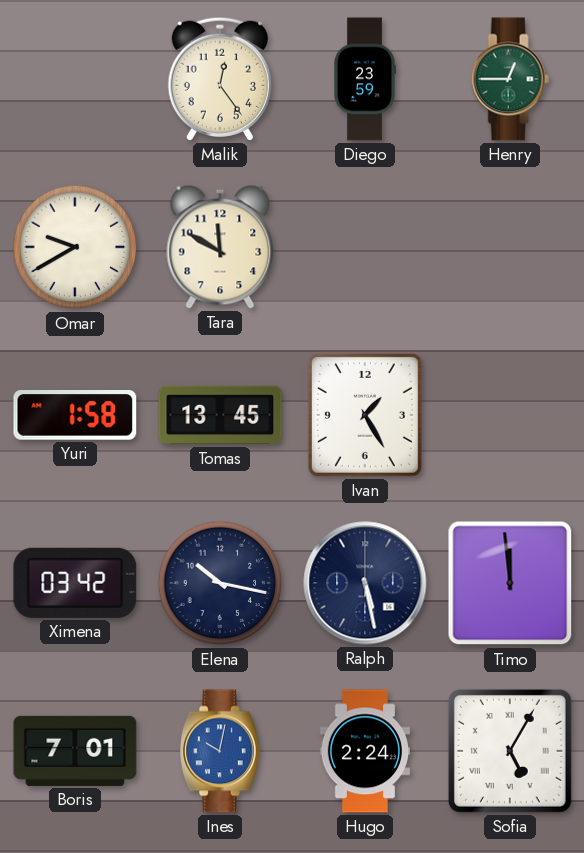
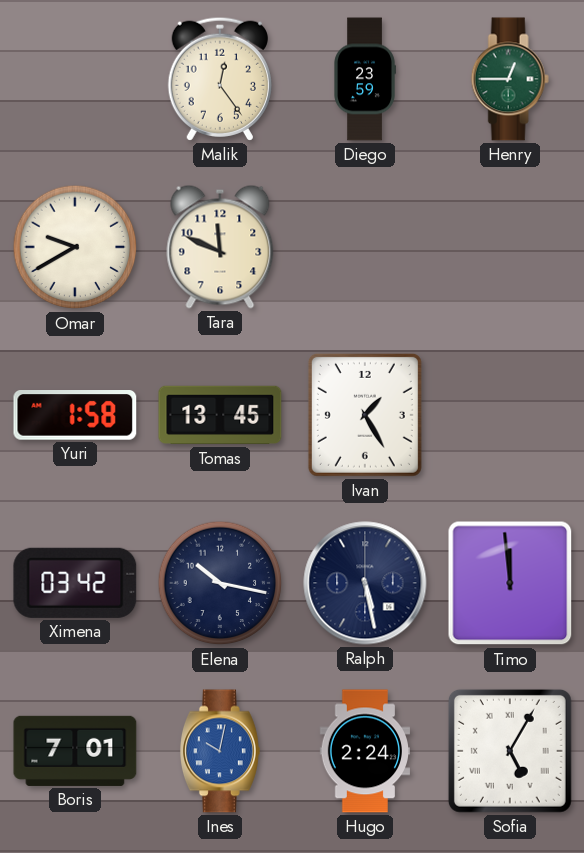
Tara: 11:50 -> 11:49
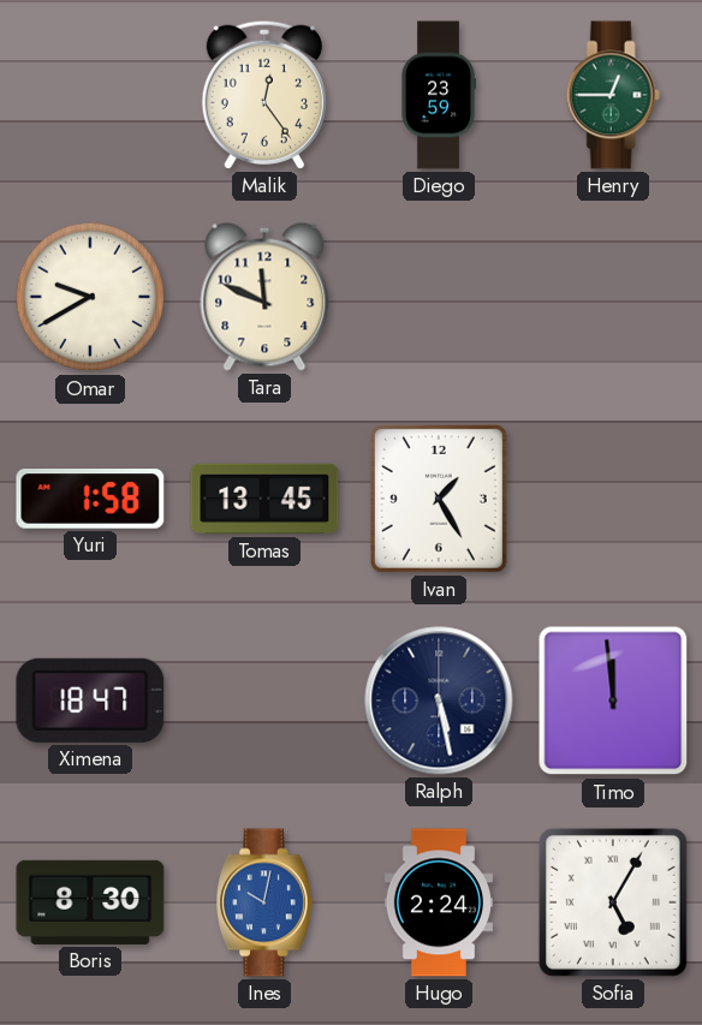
Ximena: 03:42 -> 18:47
Elena: 10:17 -> none
Boris: 7:01 -> 8:30
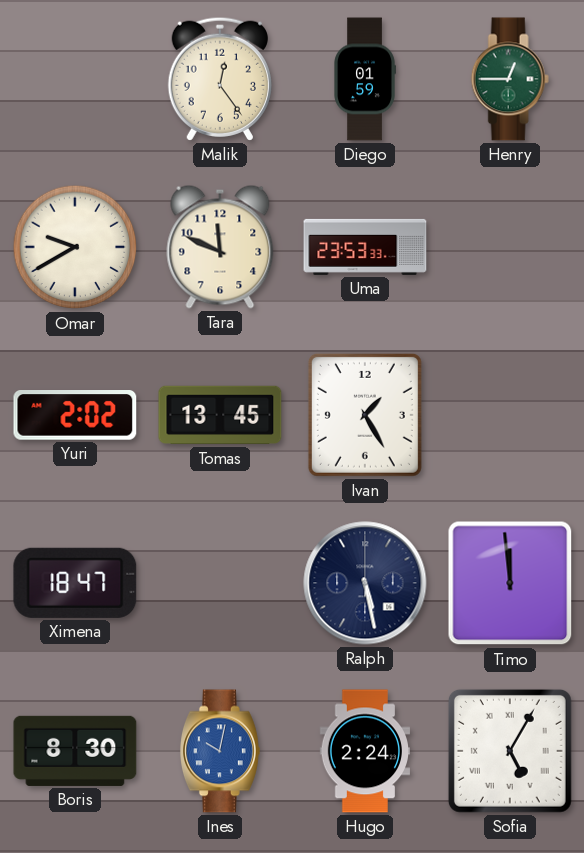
Diego: 23:59 -> 01:59
Uma: none -> 23:53
Yuri: 1:58 -> 2:02
